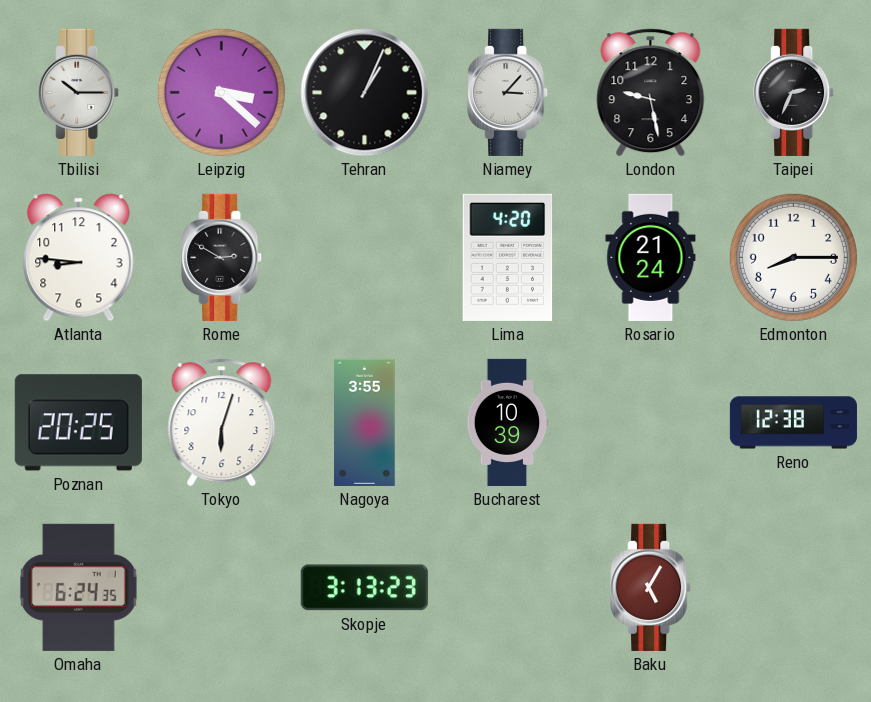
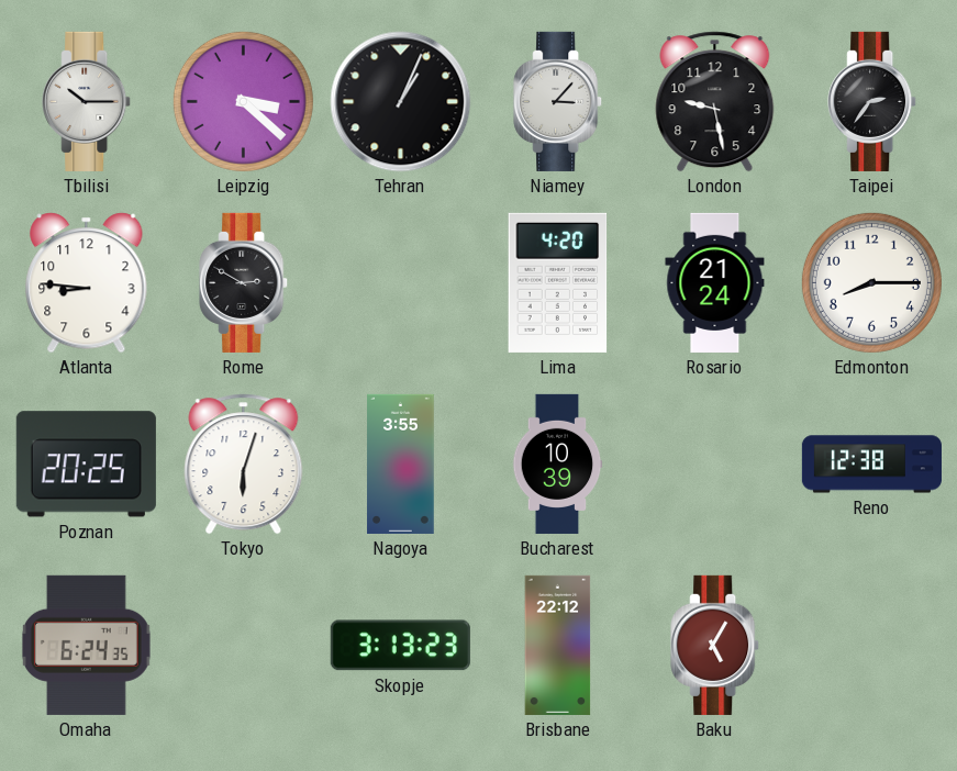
Taipei: 2:34 -> 2:36
Brisbane: none -> 22:12
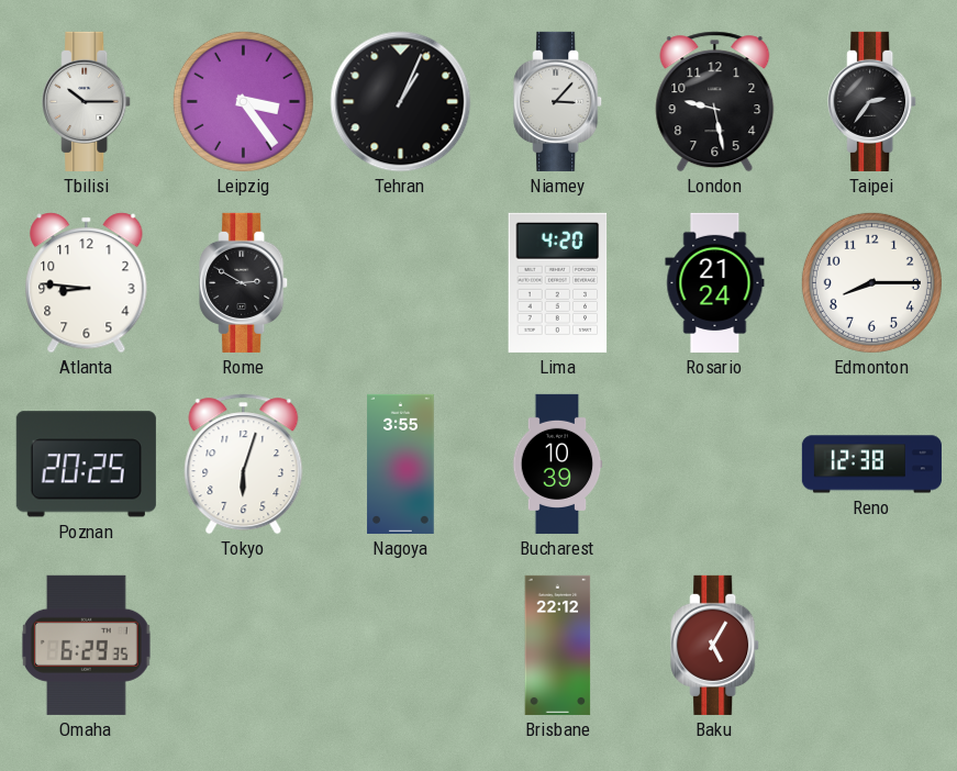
Leipzig: 3:22 -> 3:24
Omaha: 6:24 -> 6:29
Skopje: 3:13 -> none
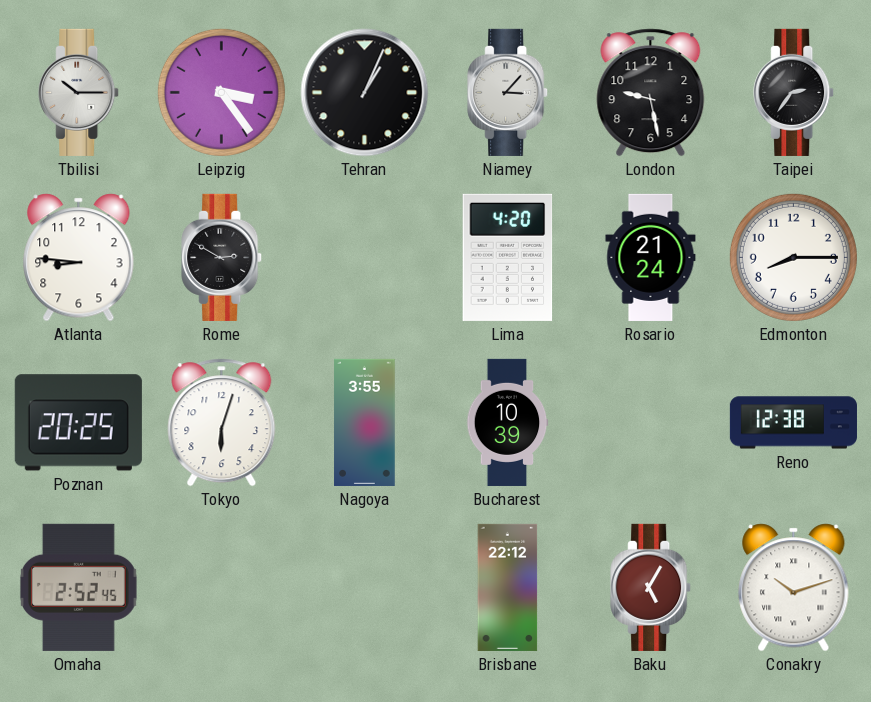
Omaha: 6:29 -> 2:52
Conakry: none -> 10:12
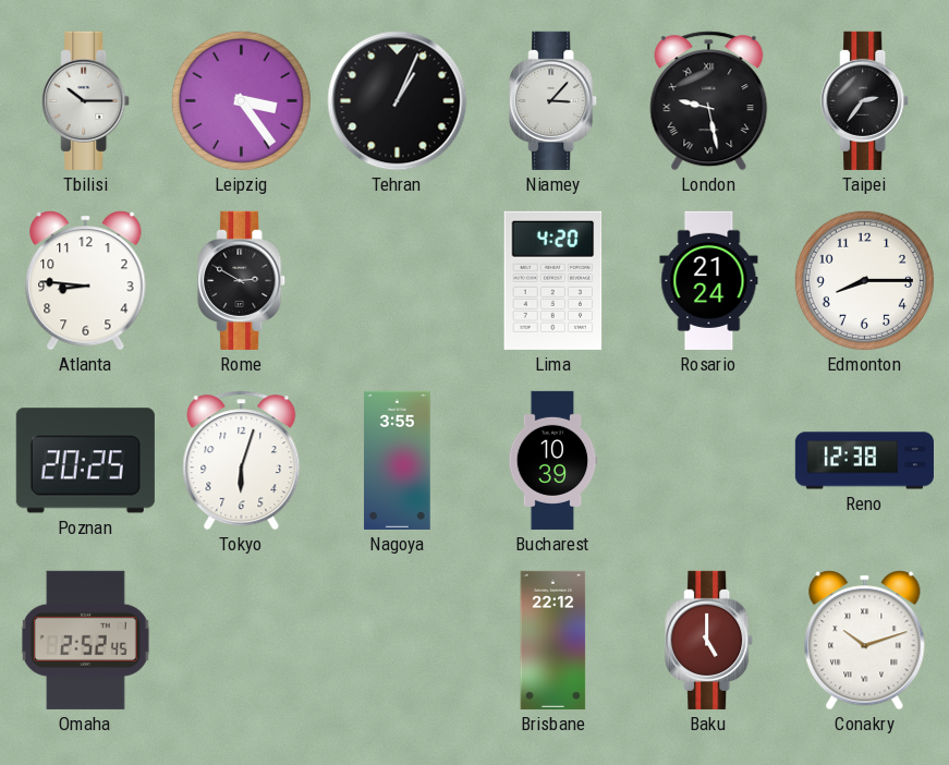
London numerals: Arabic -> Roman
Baku: 5:05 -> 5:00
